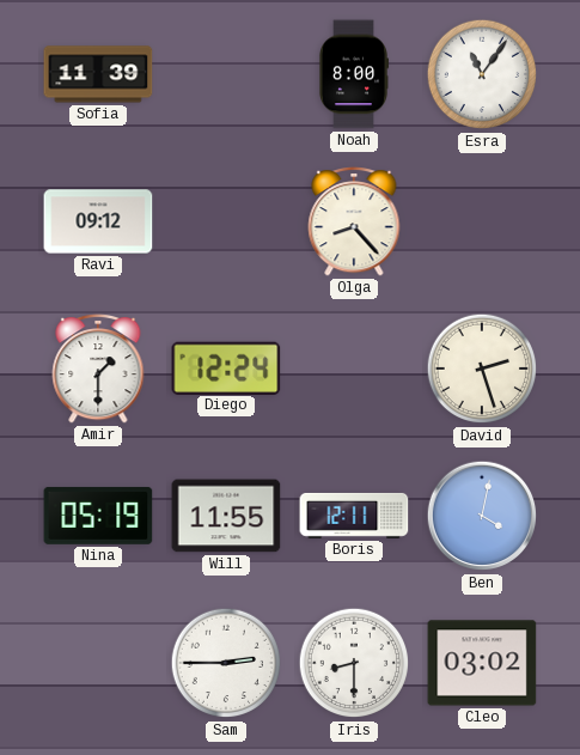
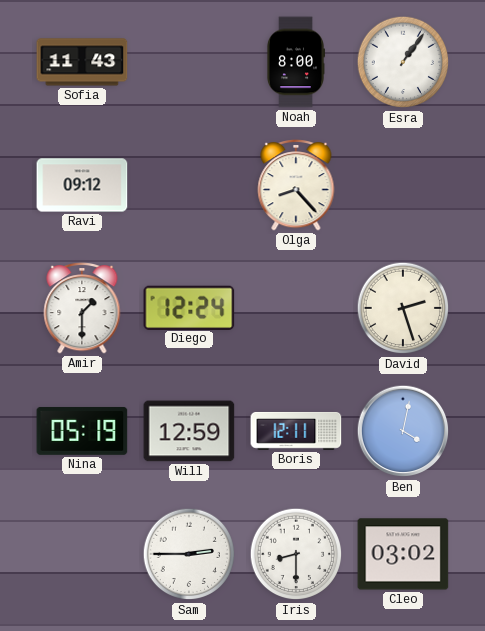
Sofia: 11:39 -> 11:43
Esra: 11:06 -> 1:06
Will: 11:55 -> 12:59
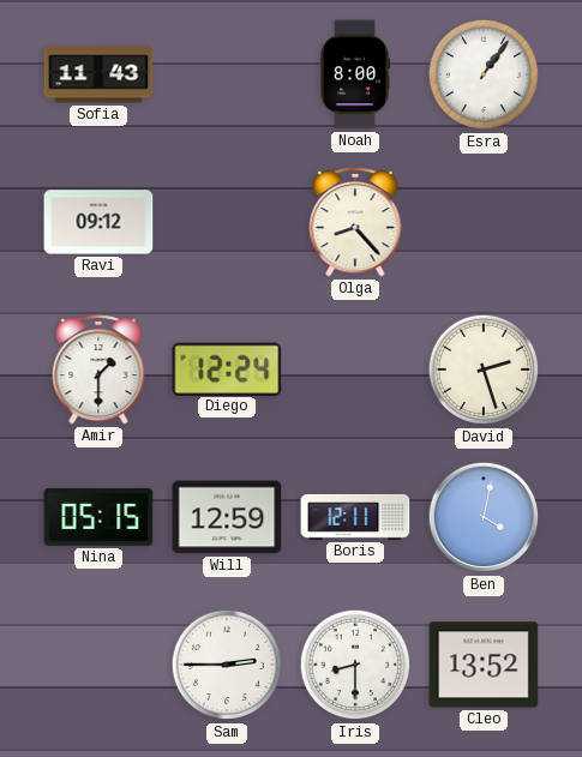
Nina: 05:19 -> 05:15
Cleo: 03:02 -> 13:52
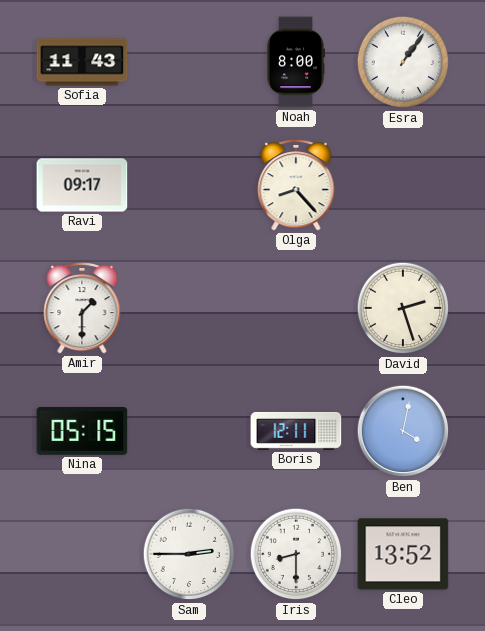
Ravi: 09:12 -> 09:17
Diego: 12:24 -> none
Will: 12:59 -> none
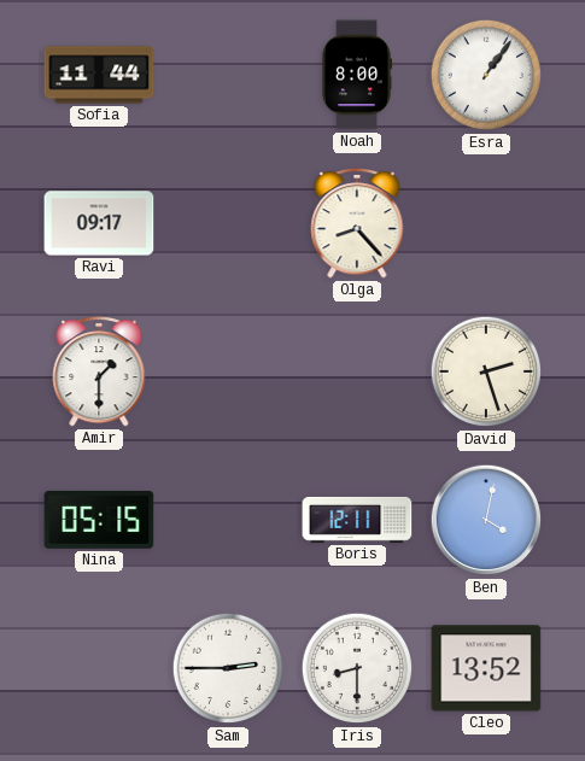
Sofia: 11:43 -> 11:44
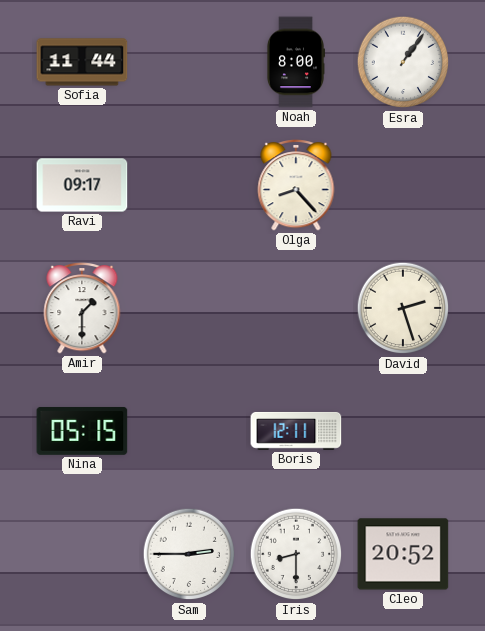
Ben: 4:02 -> none
Cleo: 13:52 -> 20:52
